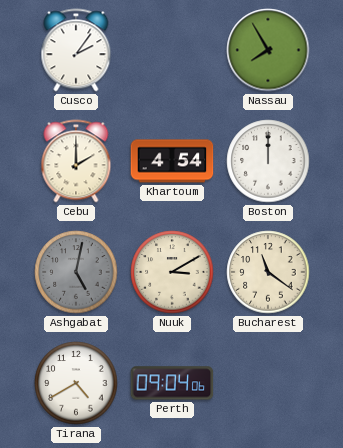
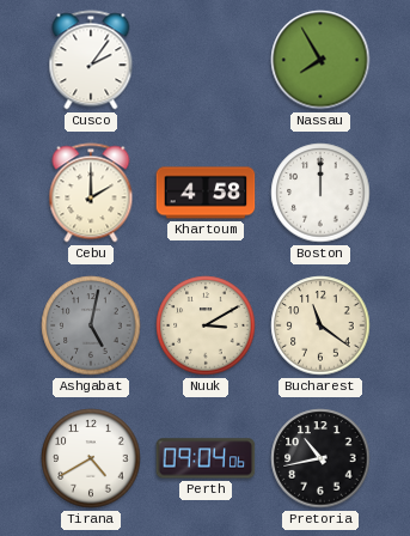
Khartoum: 4:54 -> 4:58
Pretoria: none -> 10:43
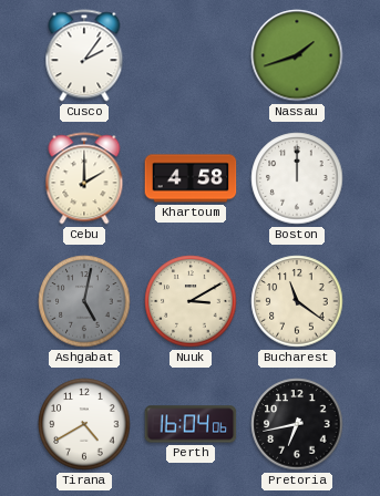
Nassau: 7:55 -> 1:42
Perth: 09:04 -> 16:04
Pretoria: 10:43 -> 6:43
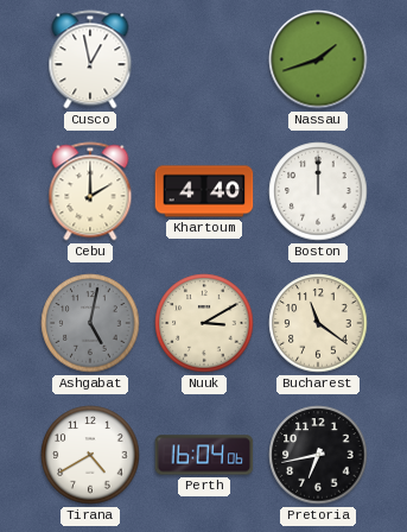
Cusco: 2:06 -> 12:58
Khartoum: 4:58 -> 4:40
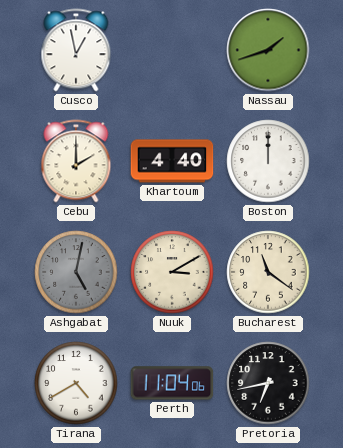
Perth: 16:04 -> 11:04
